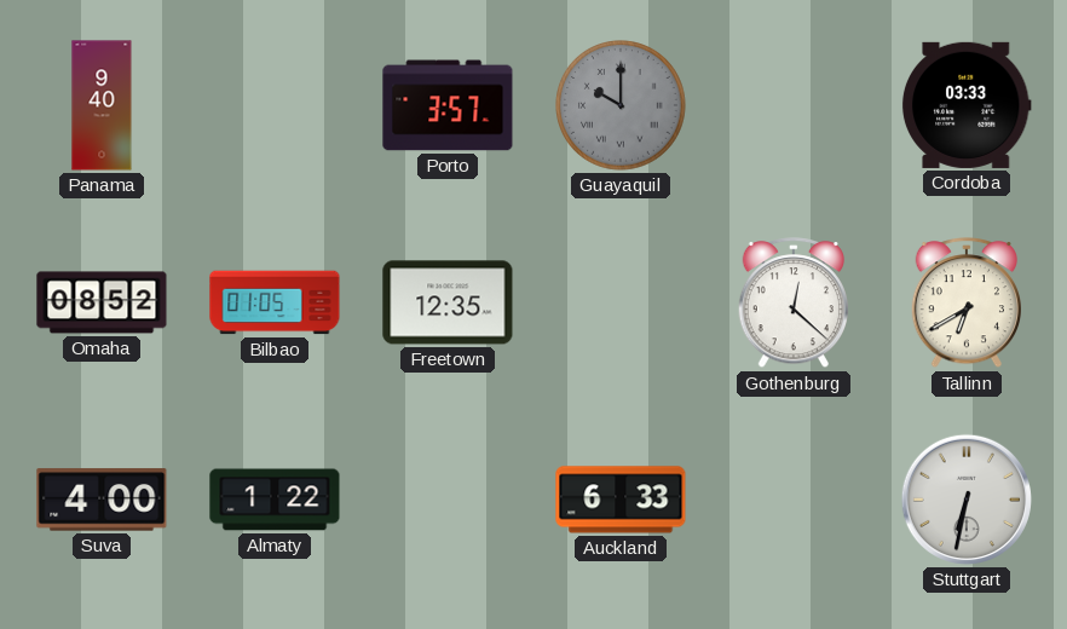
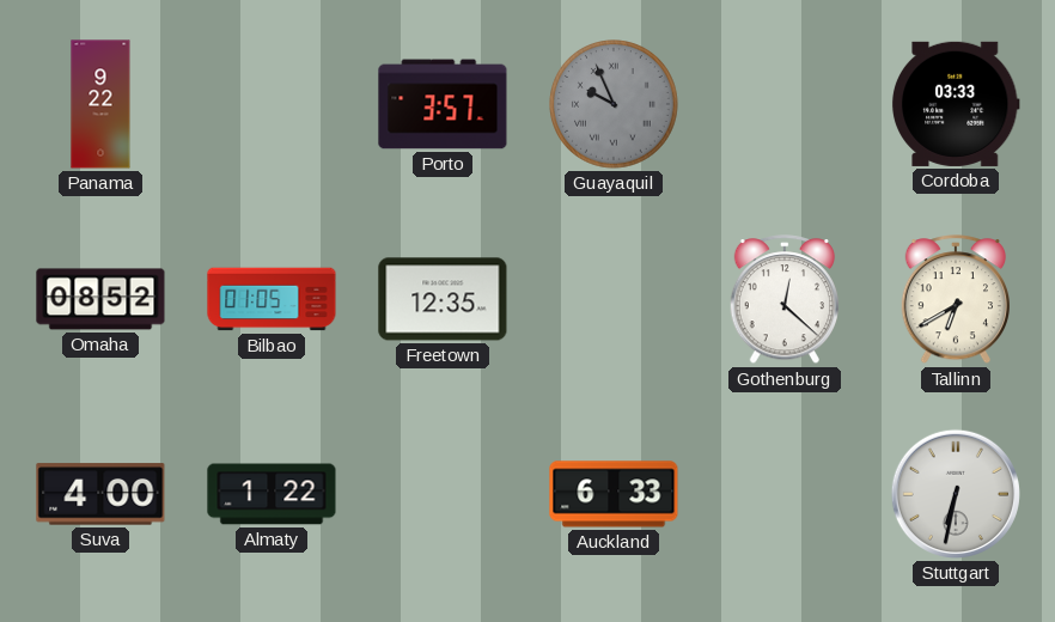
Panama: 9:40 -> 9:22
Guayaquil: 10:00 -> 9:56
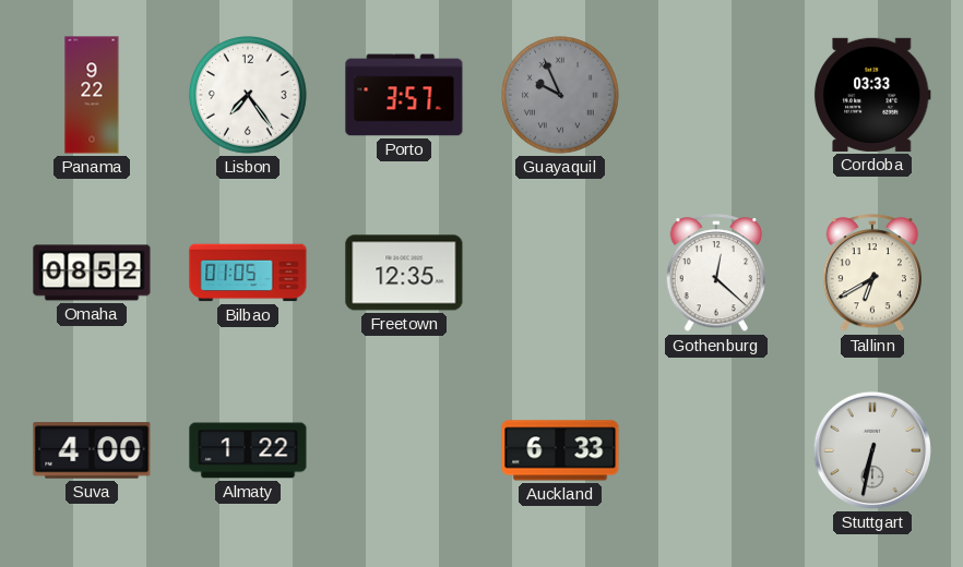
Lisbon: none -> 7:24
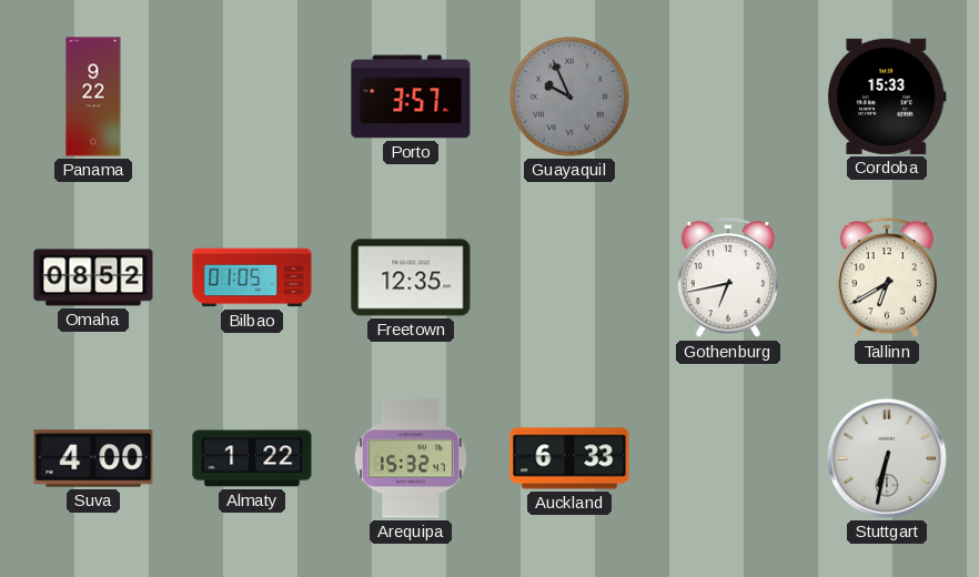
Lisbon: 7:24 -> none
Cordoba: 03:33 -> 15:33
Gothenburg: 12:22 -> 6:43
Arequipa: none -> 15:32
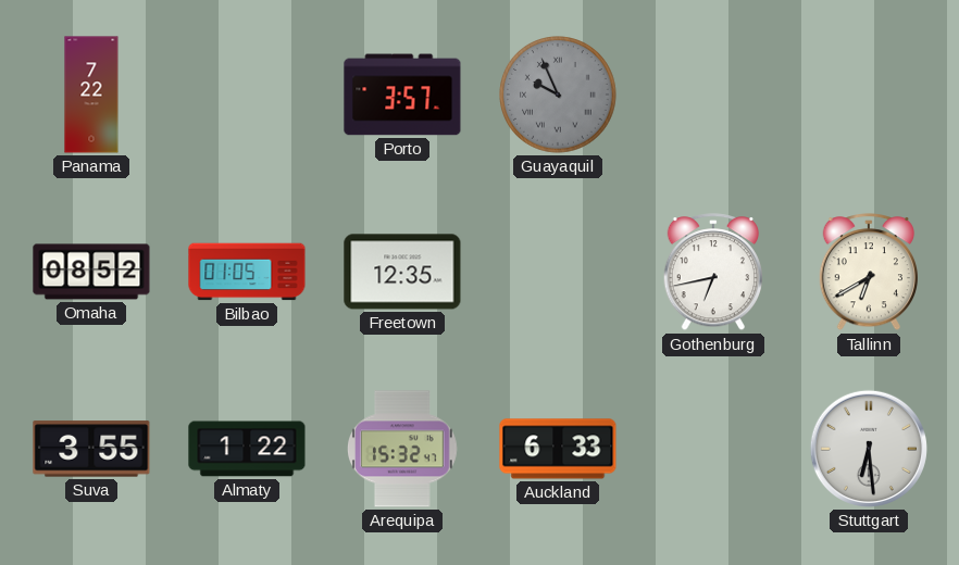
Panama: 9:22 -> 7:22
Cordoba: 15:33 -> none
Suva: 4:00 -> 3:55
Stuttgart: 6:32 -> 6:29
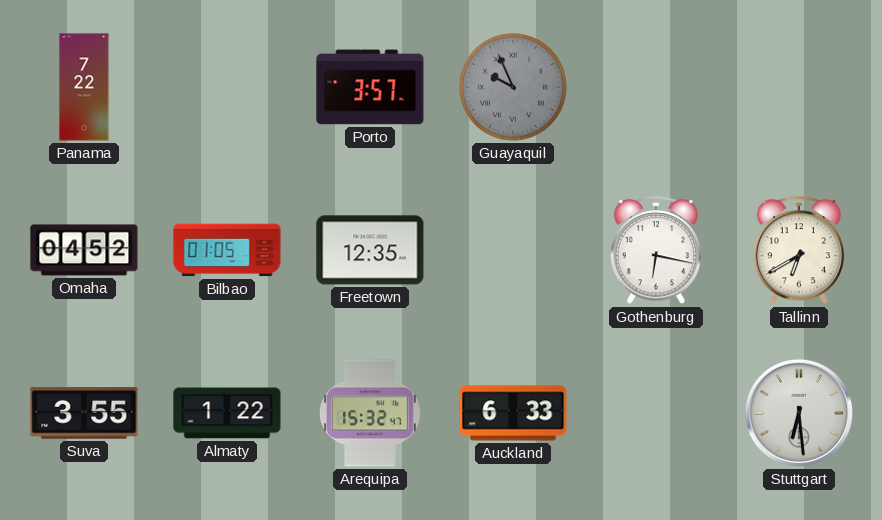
Omaha: 08:52 -> 04:52
Gothenburg: 6:43 -> 6:17
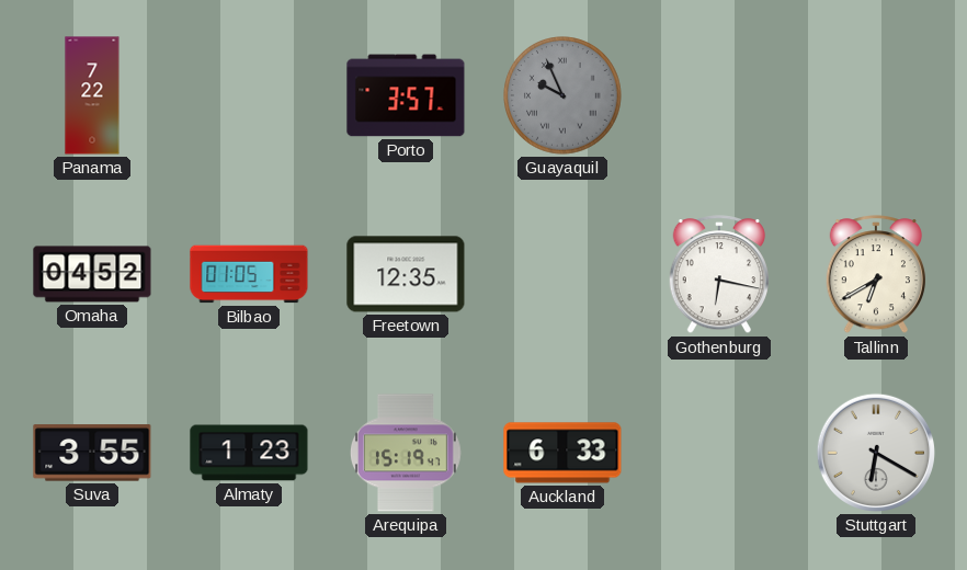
Almaty: 1:22 -> 1:23
Arequipa: 15:32 -> 15:19
Stuttgart: 6:29 -> 6:20
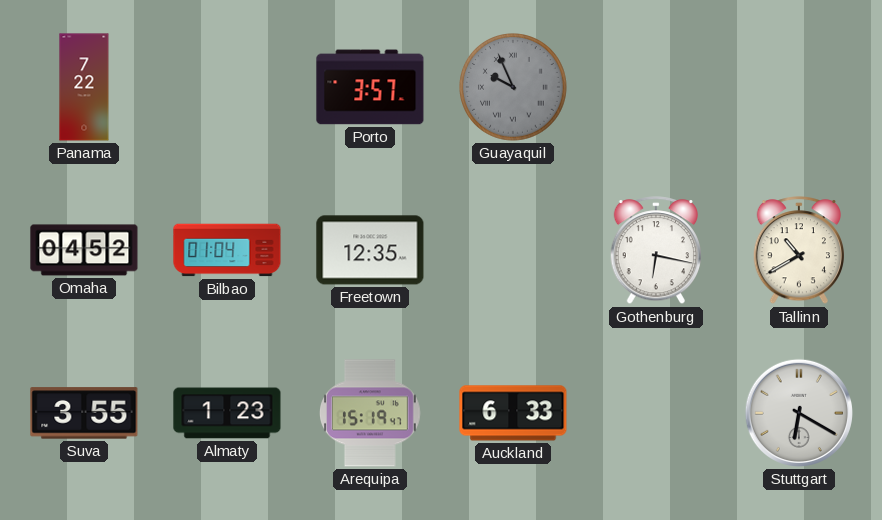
Bilbao: 01:05 -> 01:04
Tallinn: 6:40 -> 10:40
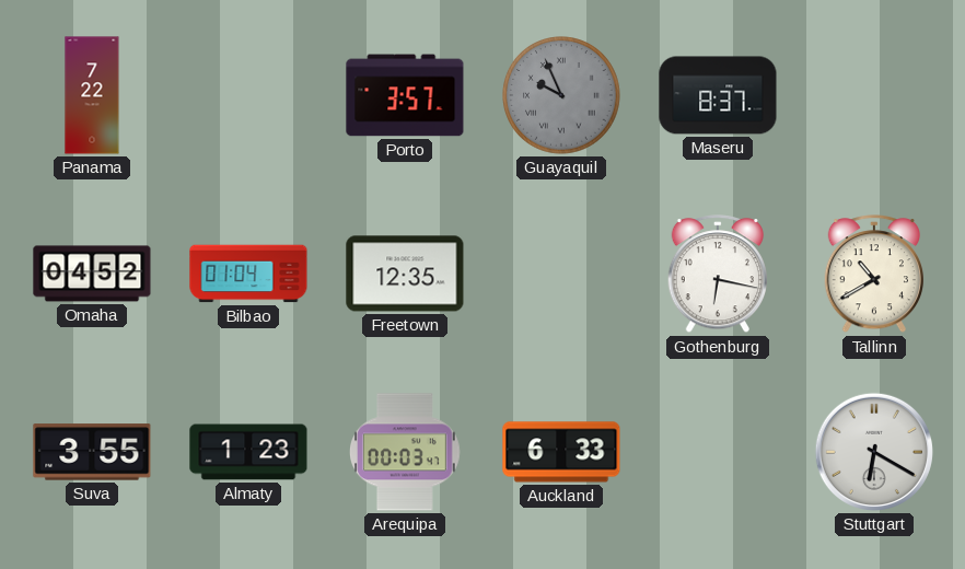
Maseru: none -> 8:37
Arequipa: 15:19 -> 00:03
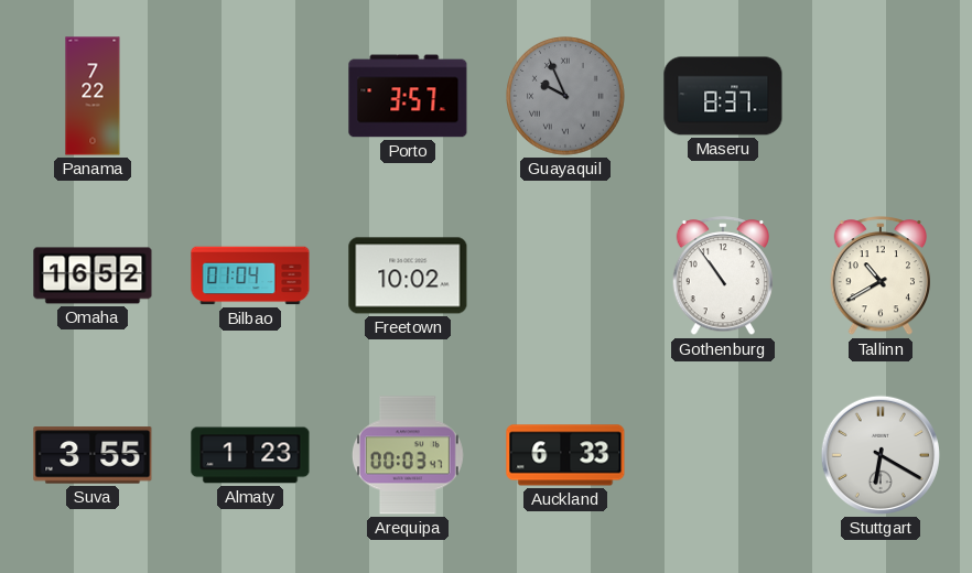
Omaha: 04:52 -> 16:52
Freetown: 12:35 -> 10:02
Gothenburg: 6:17 -> 10:54
